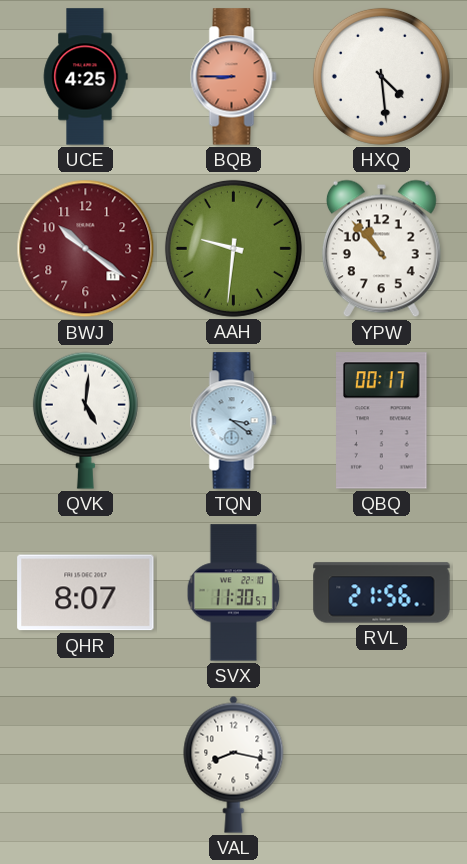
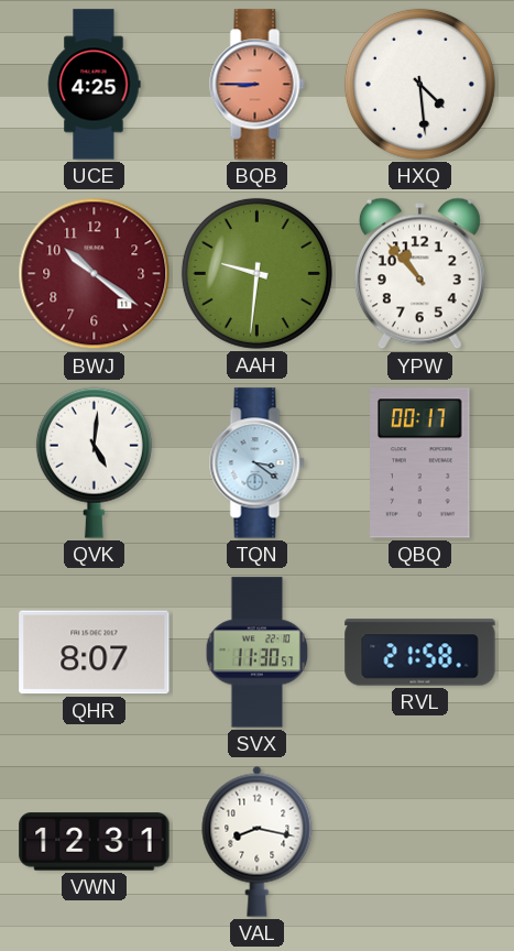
RVL: 21:56 -> 21:58
VWN: none -> 12:31
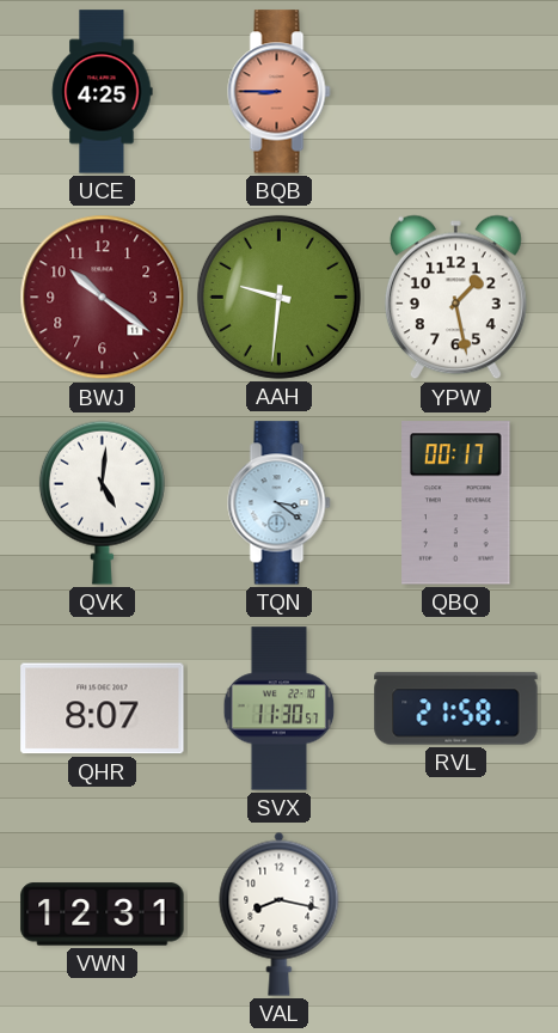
HXQ: 4:29 -> none
YPW: 10:53 -> 1:28
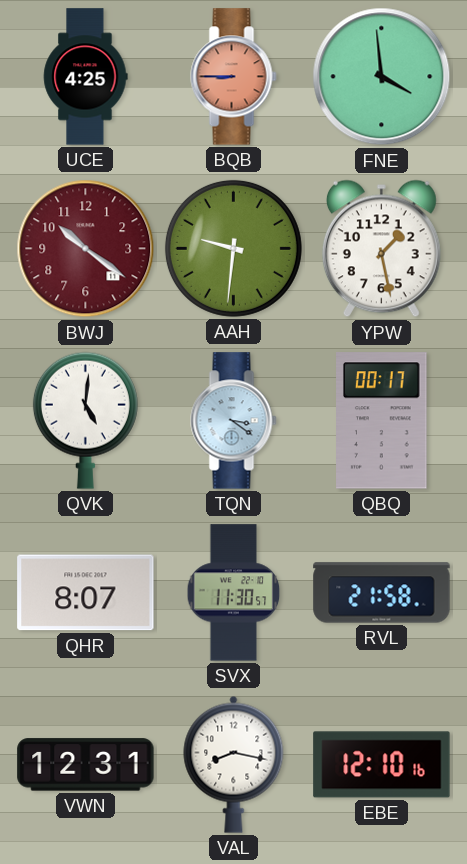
FNE: none -> 3:59
EBE: none -> 12:10
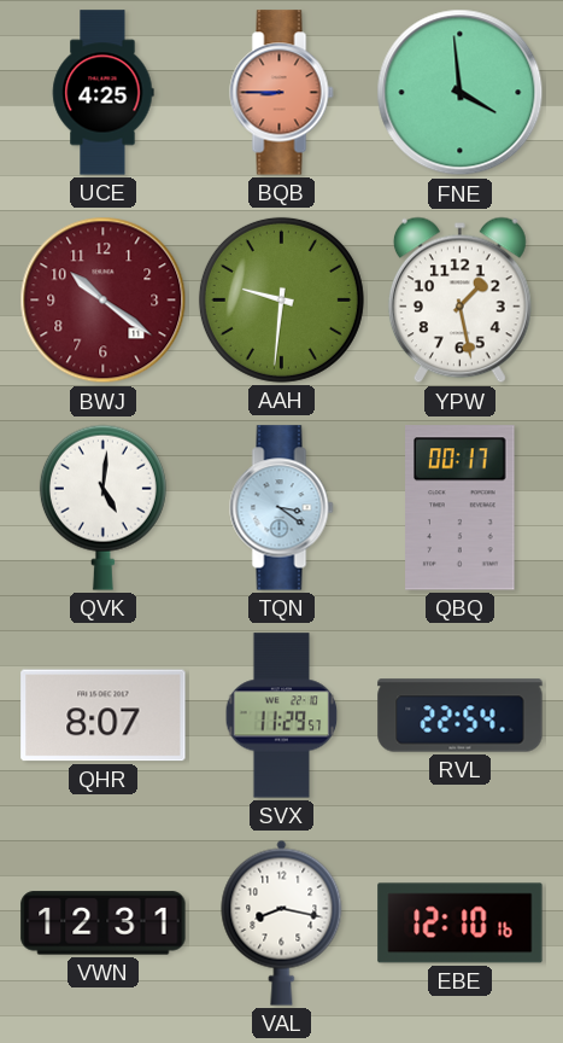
SVX: 11:30 -> 11:29
RVL: 21:58 -> 22:54
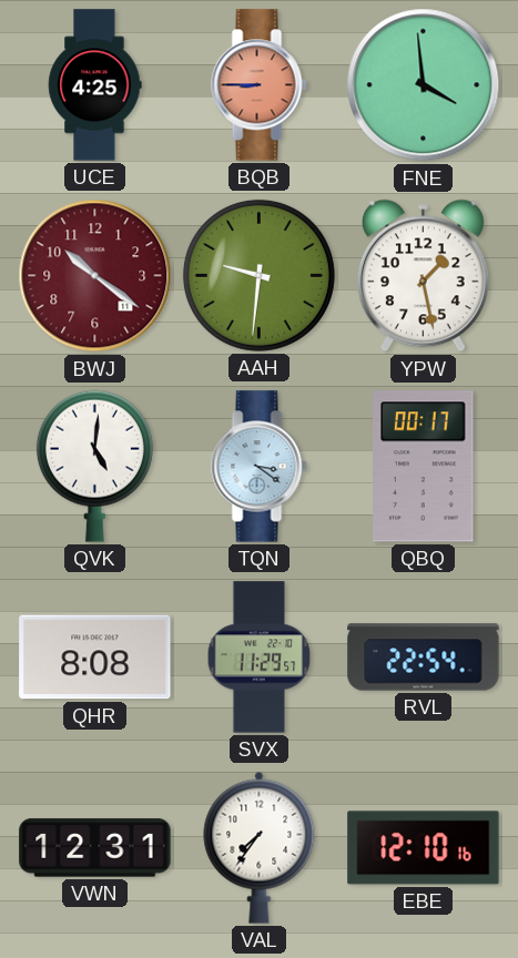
QHR: 8:07 -> 8:08
VAL: 8:17 -> 7:36
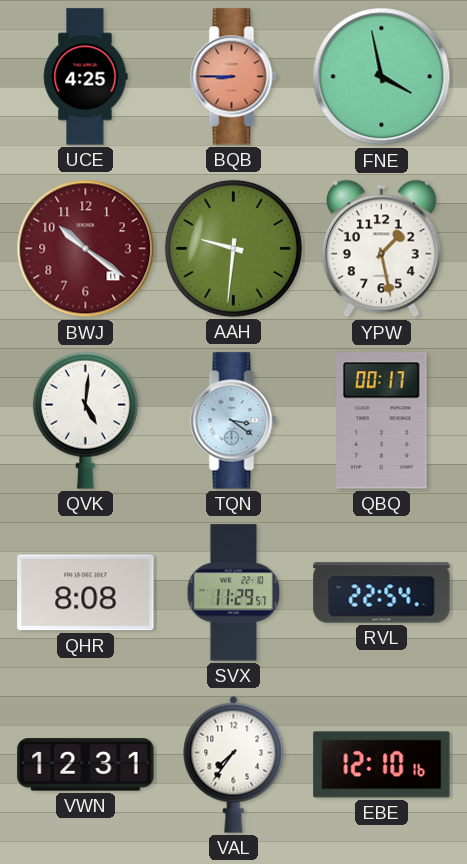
FNE: 3:59 -> 3:58
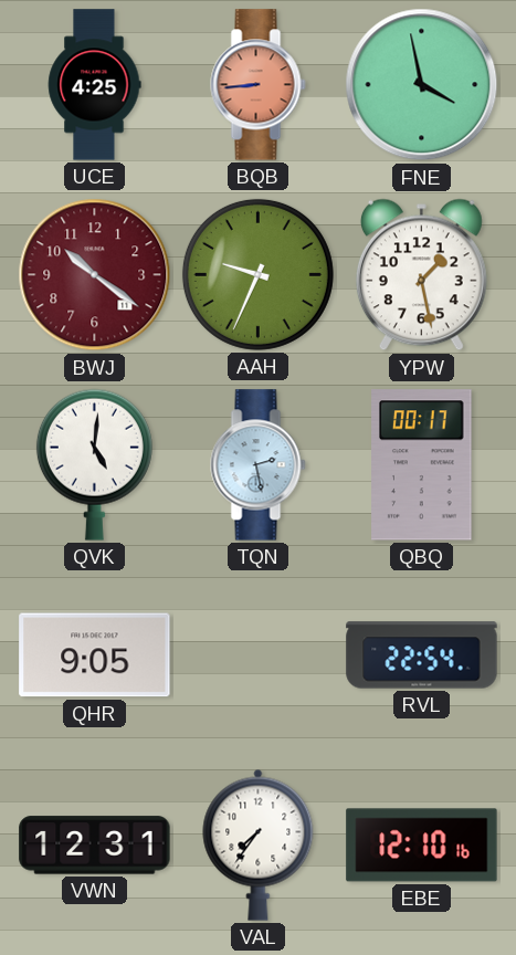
BQB: 8:45 -> 8:44
AAH: 9:31 -> 9:34
TQN: 3:21 -> 2:28
QHR: 8:08 -> 9:05
SVX: 11:29 -> none
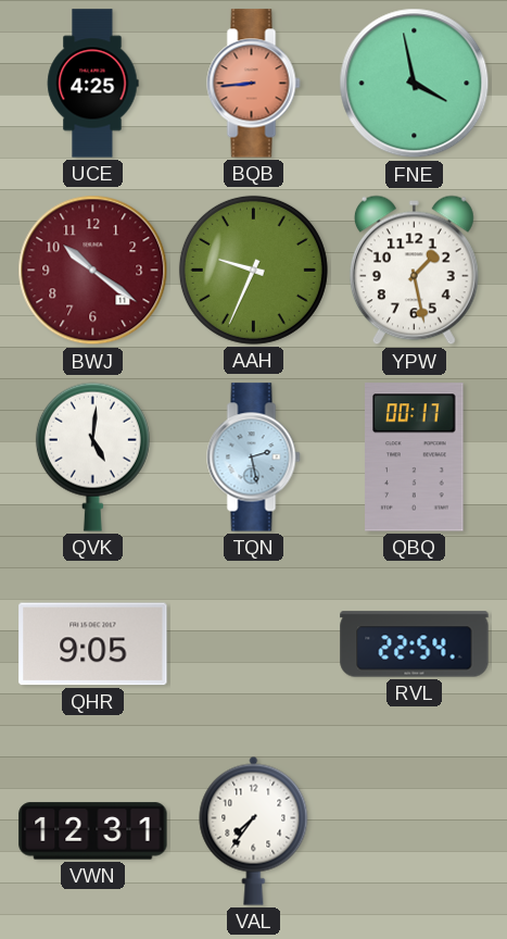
EBE: 12:10 -> none
